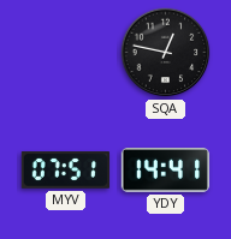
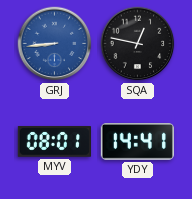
GRJ: none -> 8:44
MYV: 07:51 -> 08:01
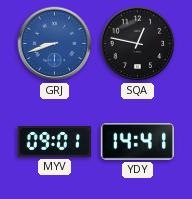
GRJ: 8:44 -> 8:42
MYV: 08:01 -> 09:01
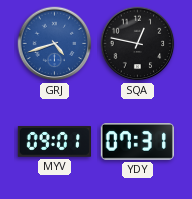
GRJ: 8:42 -> 4:42
YDY: 14:41 -> 07:31
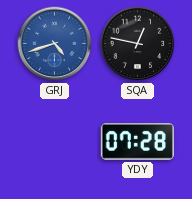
MYV: 09:01 -> none
YDY: 07:31 -> 07:28
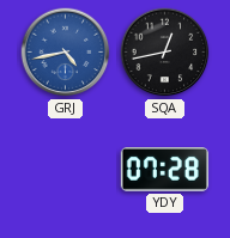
GRJ: 4:42 -> 4:43
SQA: 12:47 -> 12:43
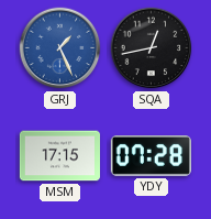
GRJ: 4:43 -> 1:26
MSM: none -> 17:15
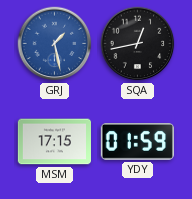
GRJ: 1:26 -> 1:28
YDY: 07:28 -> 01:59
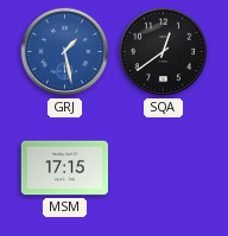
SQA: 12:43 -> 12:39
YDY: 01:59 -> none
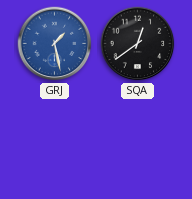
MSM: 17:15 -> none
